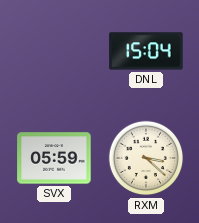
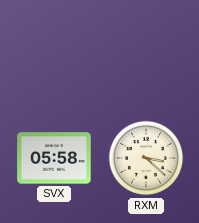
DNL: 15:04 -> none
SVX: 05:59 -> 05:58
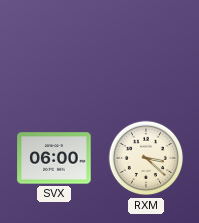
SVX: 05:58 -> 06:00
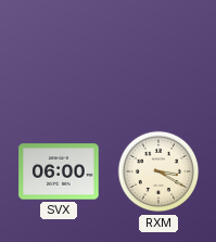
RXM: 3:22 -> 3:20
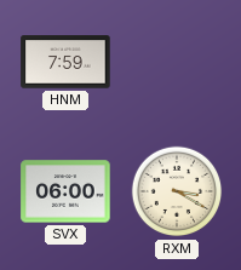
HNM: none -> 7:59
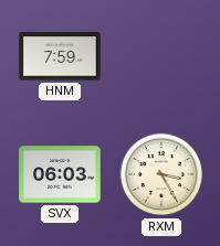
SVX: 06:00 -> 06:03
RXM: 3:20 -> 3:25
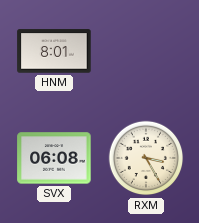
HNM: 7:59 -> 8:01
SVX: 06:03 -> 06:08
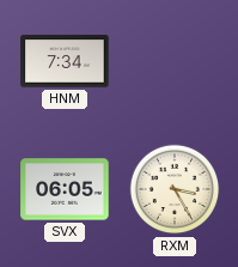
HNM: 8:01 -> 7:34
SVX: 06:08 -> 06:05
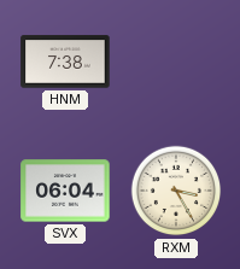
HNM: 7:34 -> 7:38
SVX: 06:05 -> 06:04
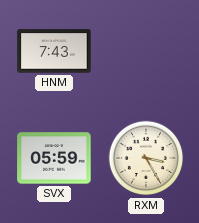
HNM: 7:38 -> 7:43
SVX: 06:04 -> 05:59
